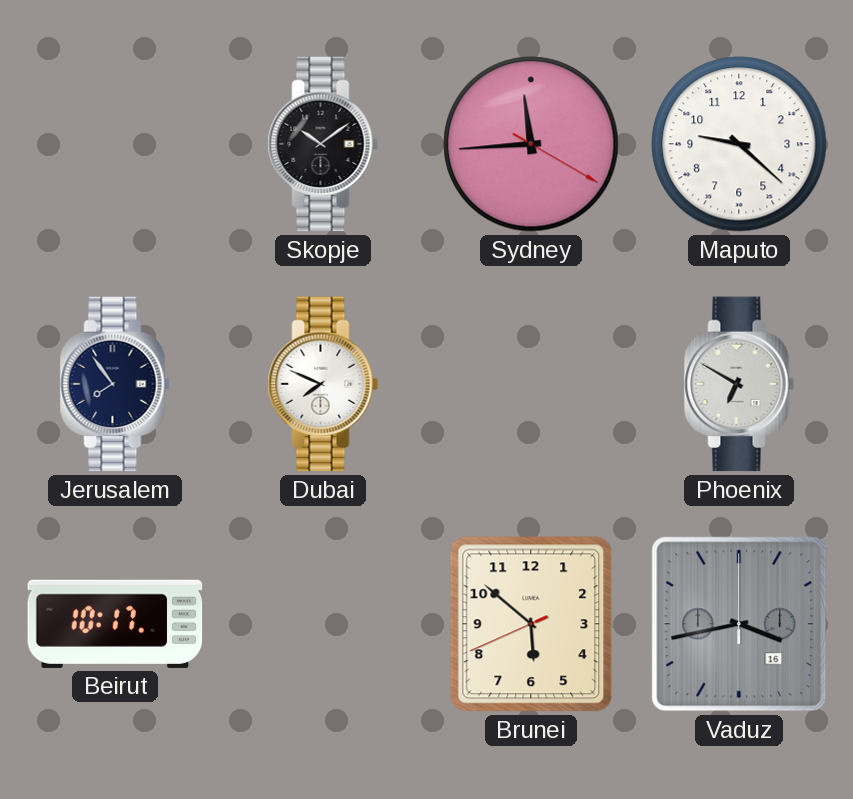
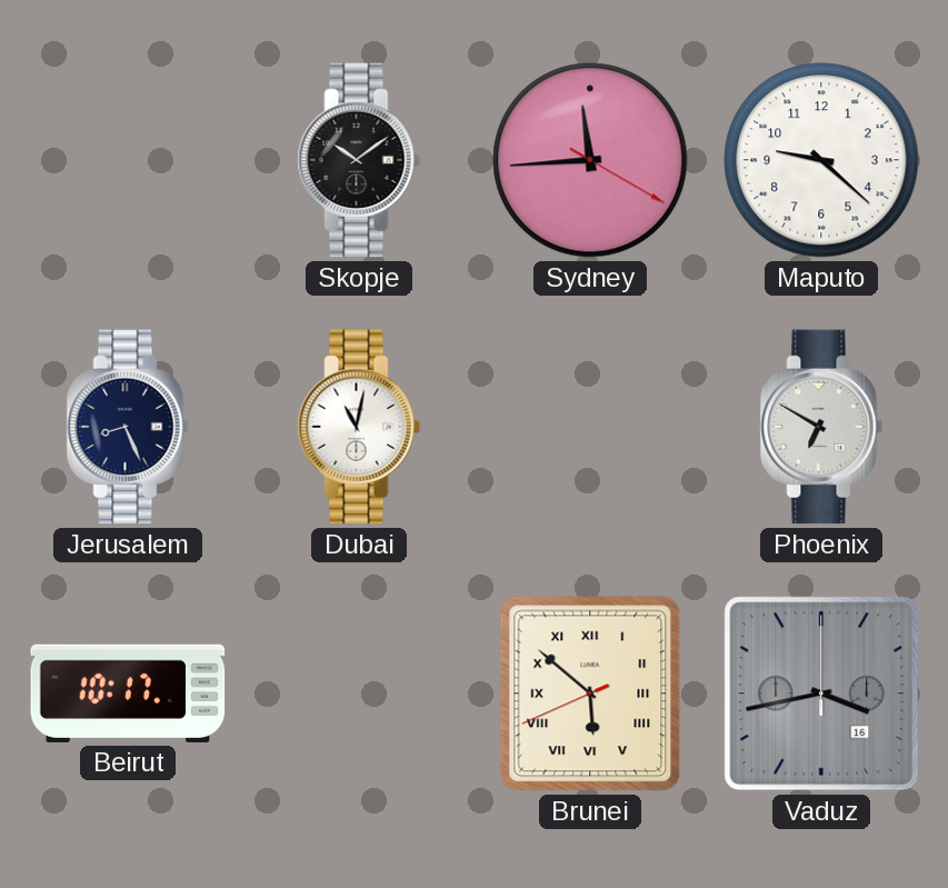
Jerusalem: 7:54 -> 8:26
Dubai: 7:49 -> 11:02
Brunei numerals: Arabic -> Roman
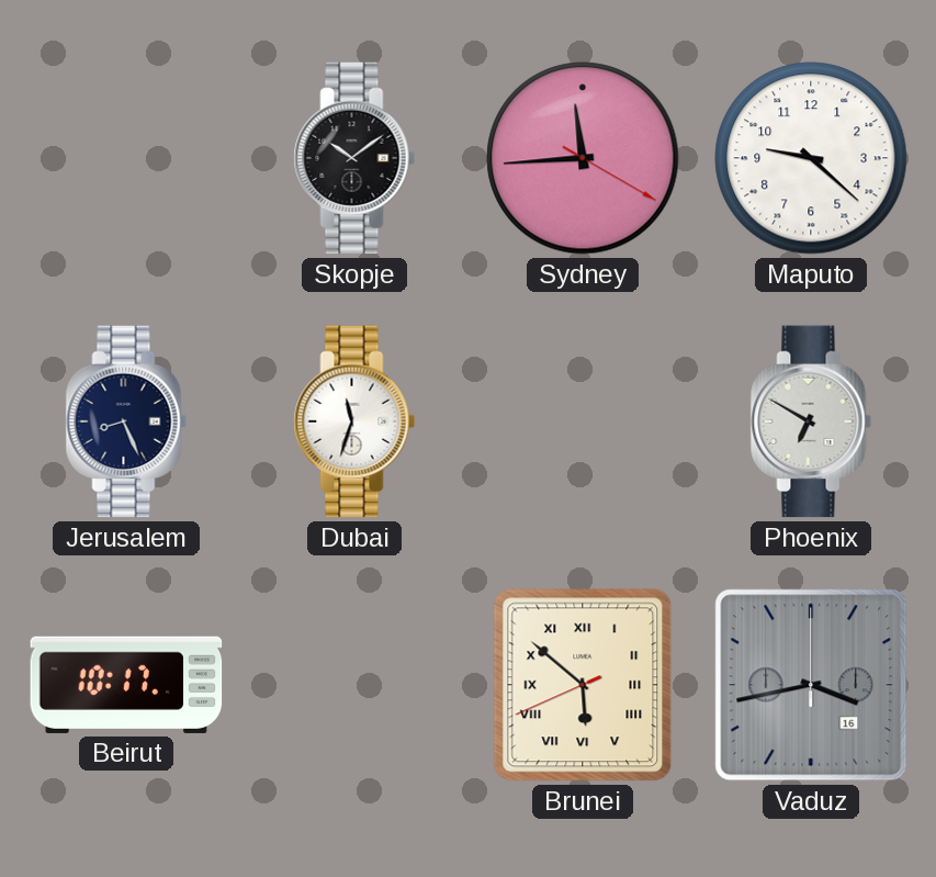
Dubai: 11:02 -> 11:33
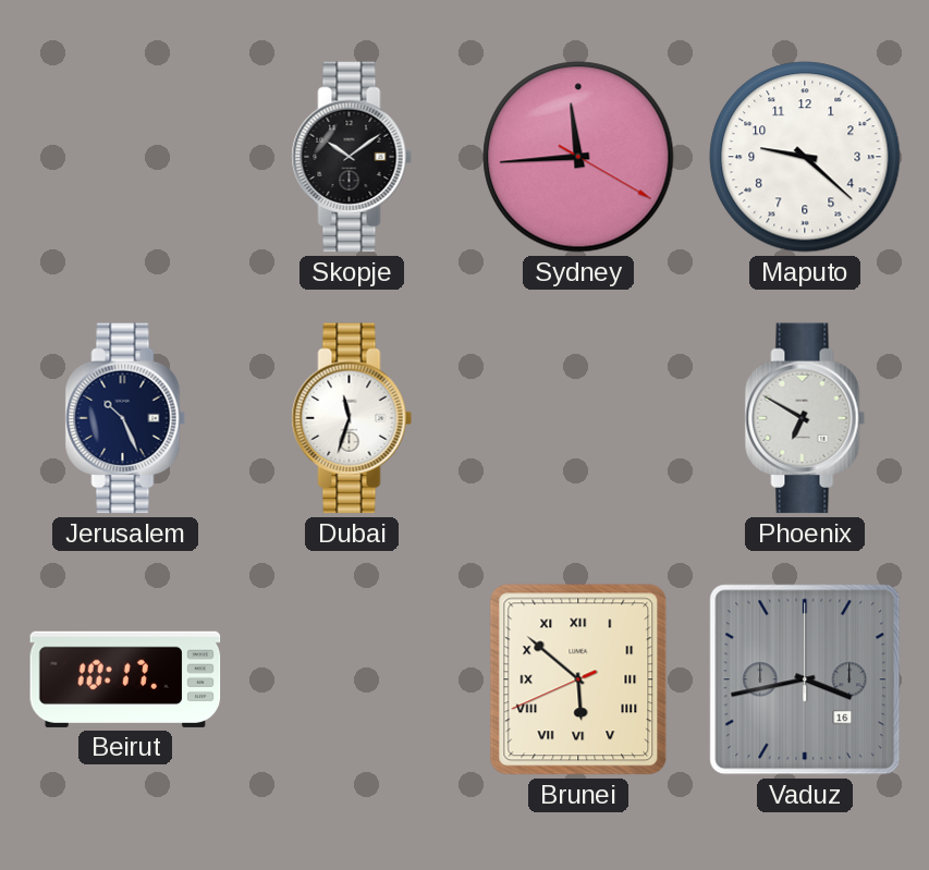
Jerusalem: 8:26 -> 10:26
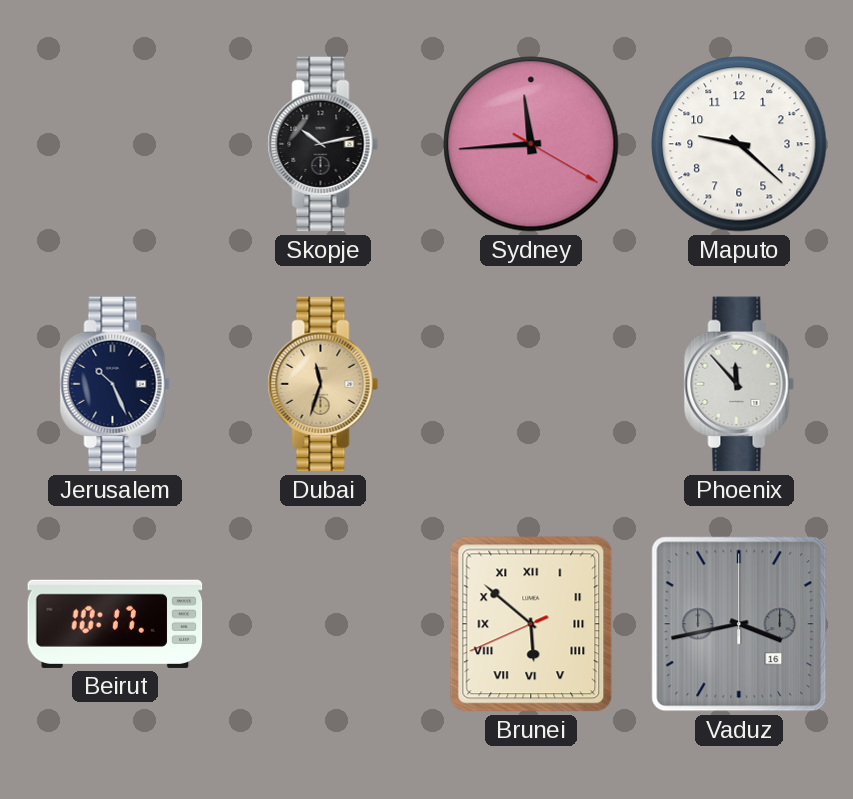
Skopje: 10:09 -> 10:13
Dubai dial: white -> champagne
Phoenix: 6:50 -> 11:53
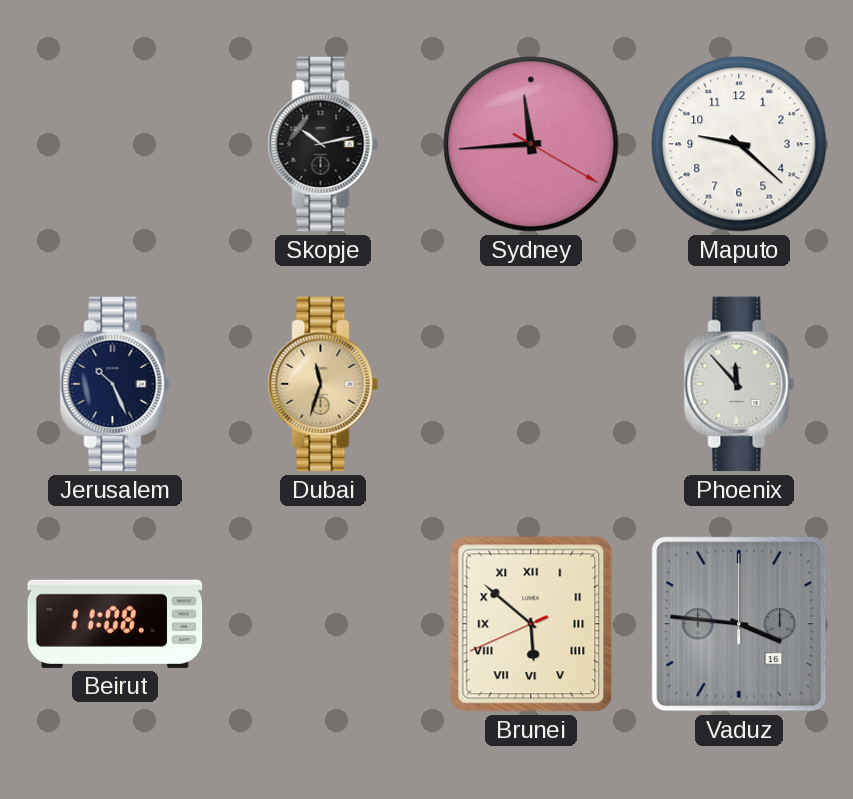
Beirut: 10:17 -> 11:08
Vaduz: 3:43 -> 3:46
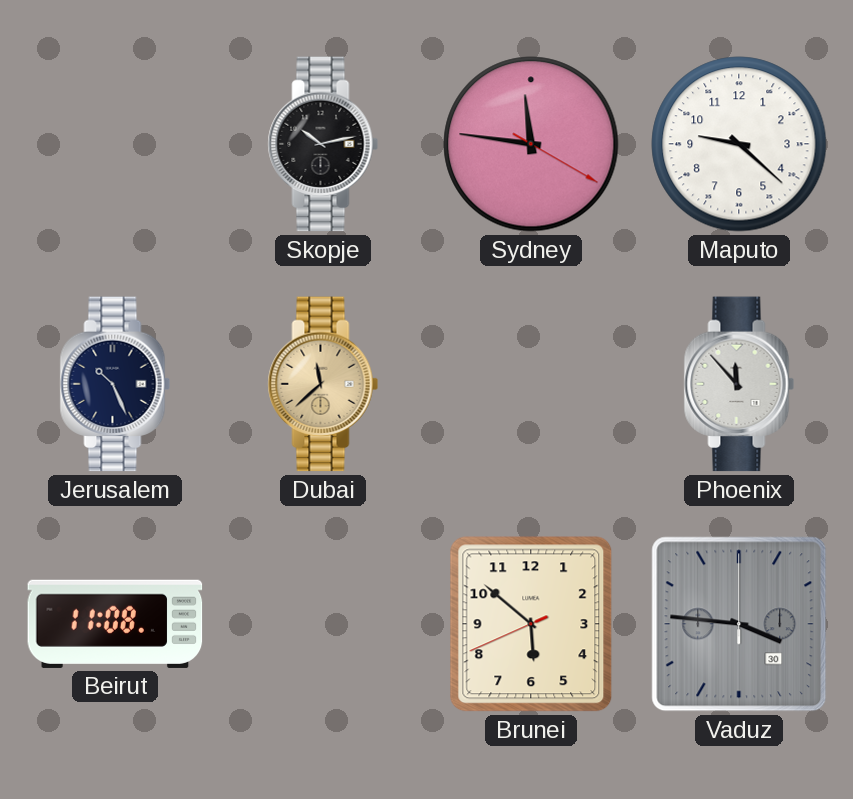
Sydney: 11:44 -> 11:46
Dubai: 11:33 -> 11:38
Brunei numerals: Roman -> Arabic
Vaduz date: 16 -> 30
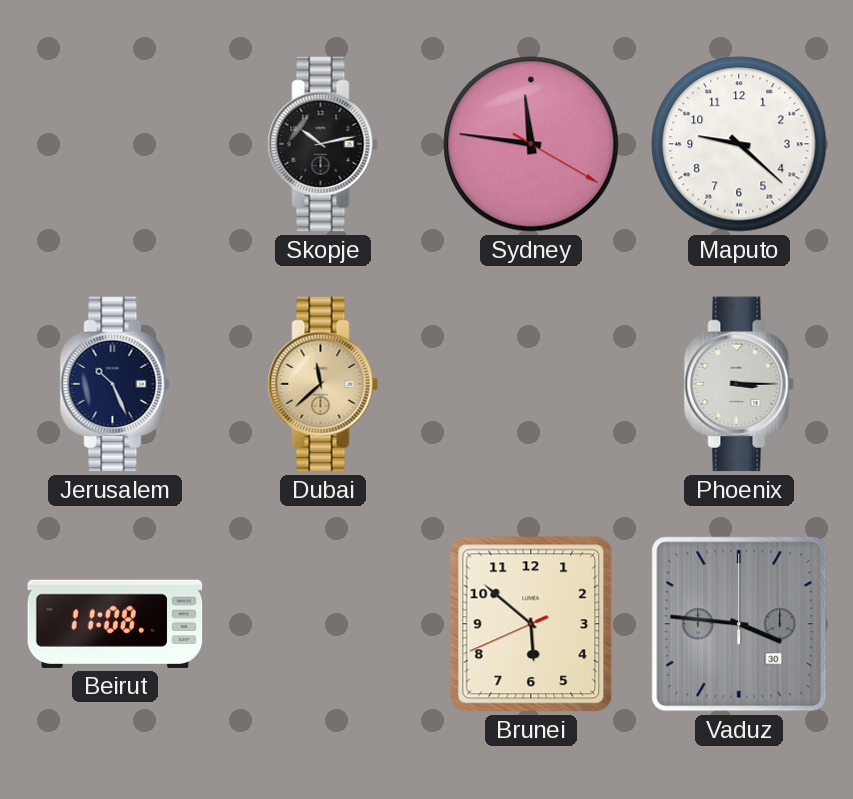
Phoenix: 11:53 -> 3:15
